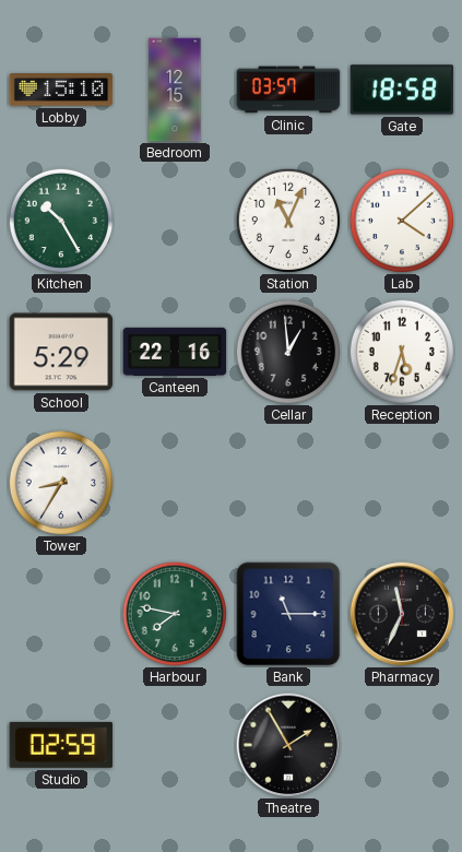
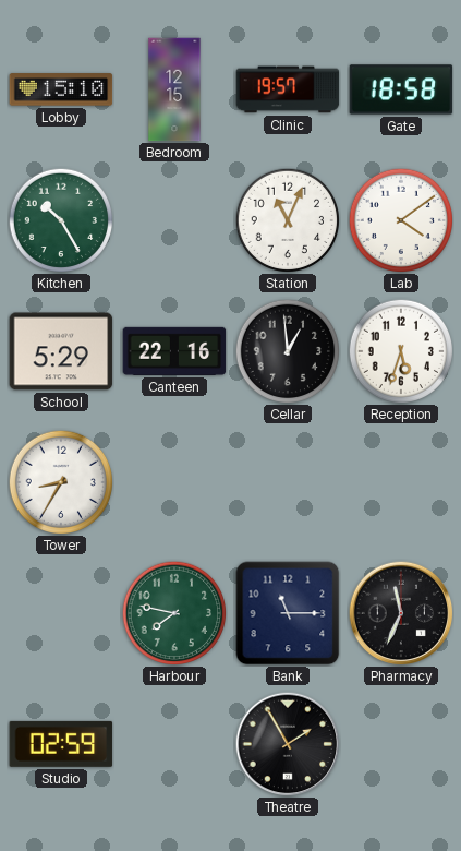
Clinic: 03:57 -> 19:57
Lab: 4:08 -> 4:09
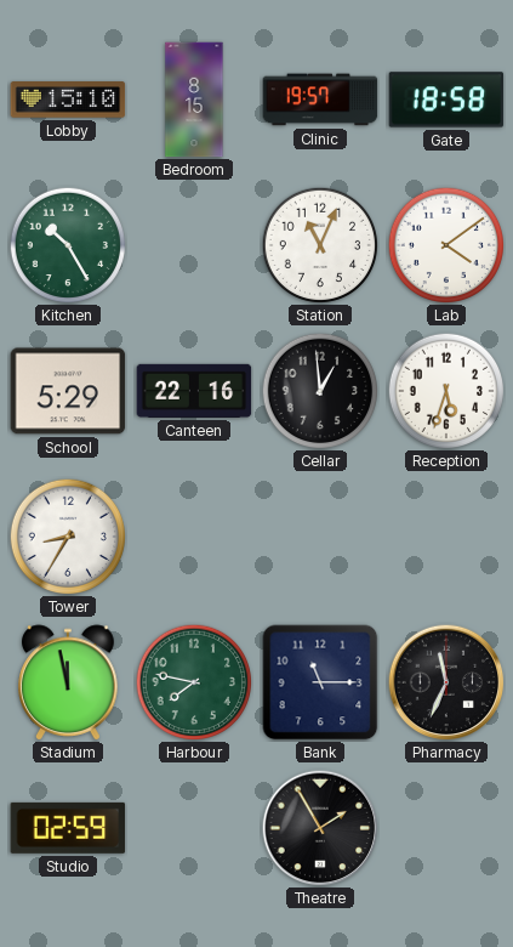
Bedroom: 12:15 -> 8:15
Stadium: none -> 11:58
